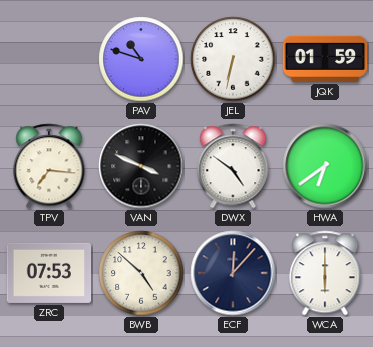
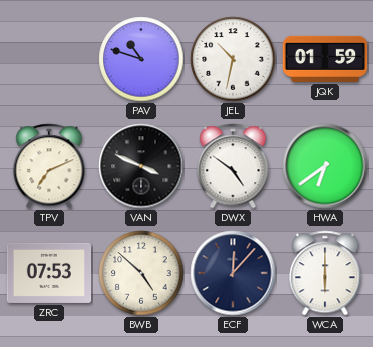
JEL: 6:32 -> 10:32
TPV: 7:16 -> 7:11
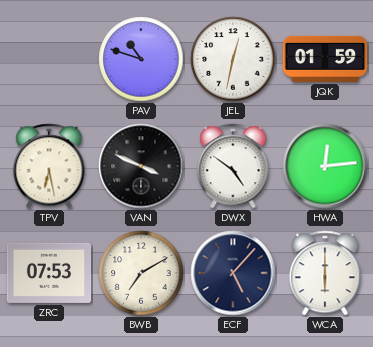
JEL: 10:32 -> 12:32
TPV: 7:11 -> 6:28
HWA: 6:39 -> 12:14
BWB: 4:52 -> 7:10
ECF: 12:07 -> 5:07
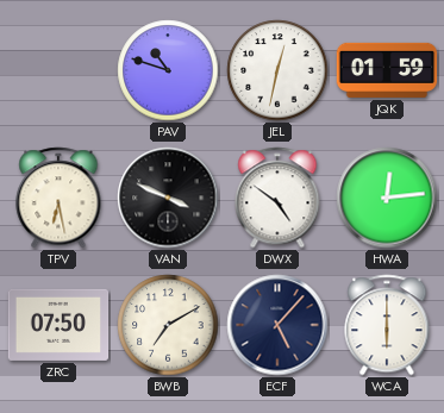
ZRC: 07:53 -> 07:50
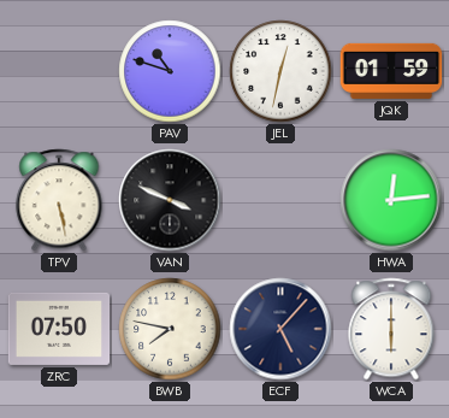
TPV: 6:28 -> 5:28
DWX: 4:51 -> none
BWB: 7:10 -> 7:47
